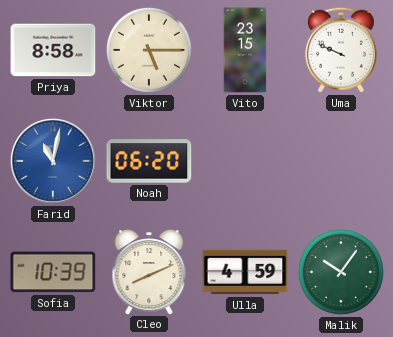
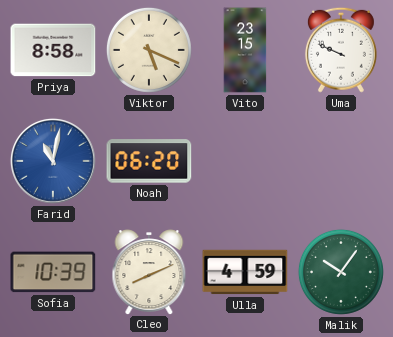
Viktor: 5:15 -> 5:19
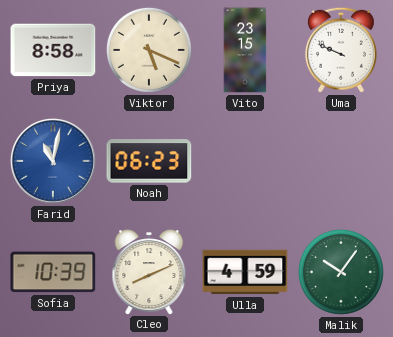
Noah: 06:20 -> 06:23
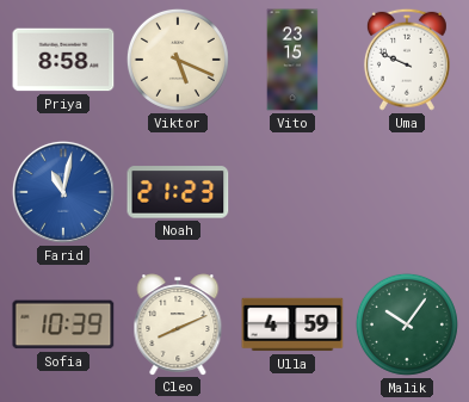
Noah: 06:23 -> 21:23
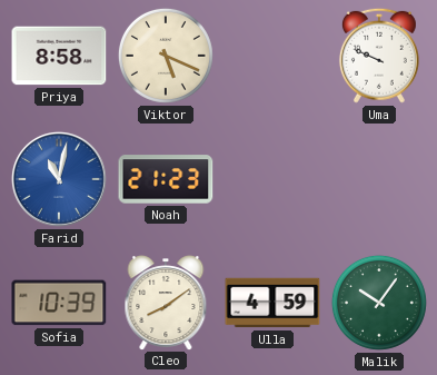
Vito: 23:15 -> none
Cleo: 8:11 -> 8:09
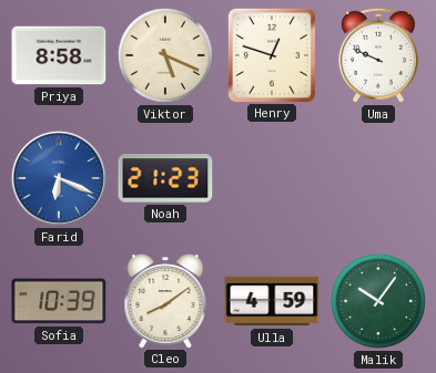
Henry: none -> 12:48
Farid: 11:02 -> 6:19
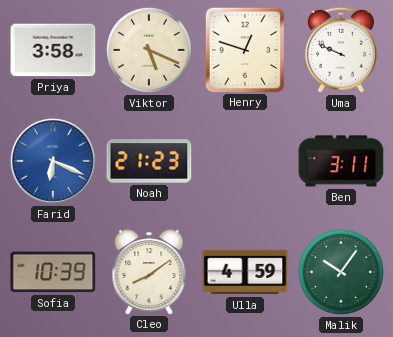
Priya: 8:58 -> 3:58
Ben: none -> 3:11
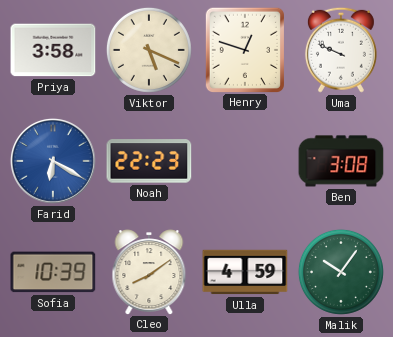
Farid: 6:19 -> 6:20
Noah: 21:23 -> 22:23
Ben: 3:11 -> 3:08
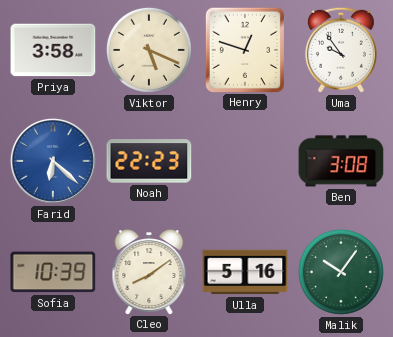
Uma: 9:49 -> 9:54
Farid: 6:20 -> 6:22
Ulla: 4:59 -> 5:16
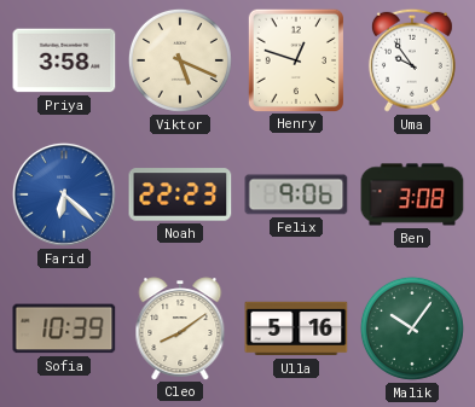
Felix: none -> 9:06
